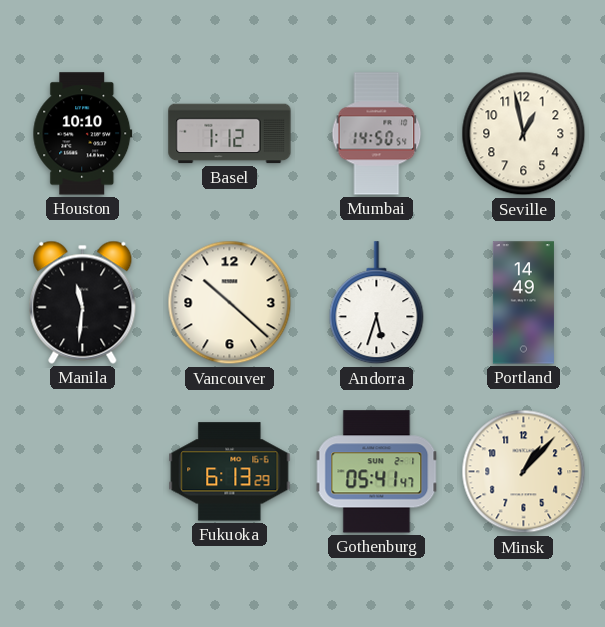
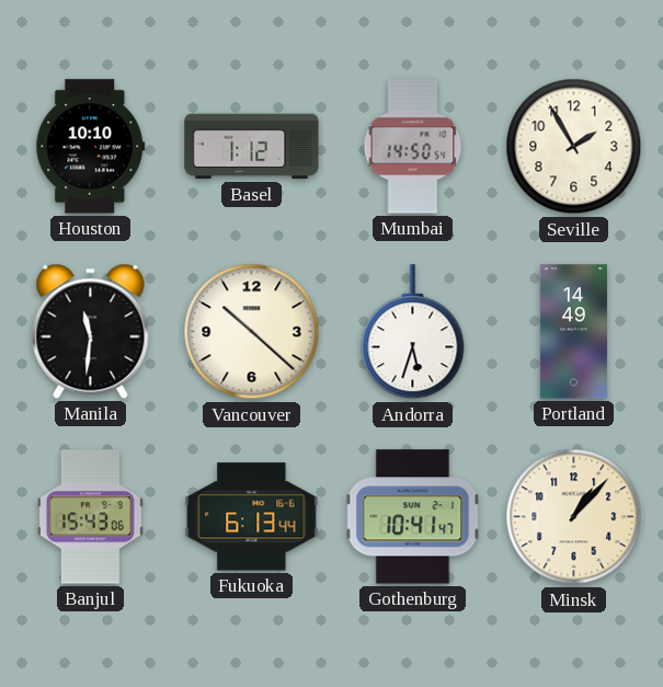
Seville: 12:58 -> 1:55
Banjul: none -> 15:43
Fukuoka: 6:13:29 -> 6:13:44
Gothenburg: 05:41 -> 10:41
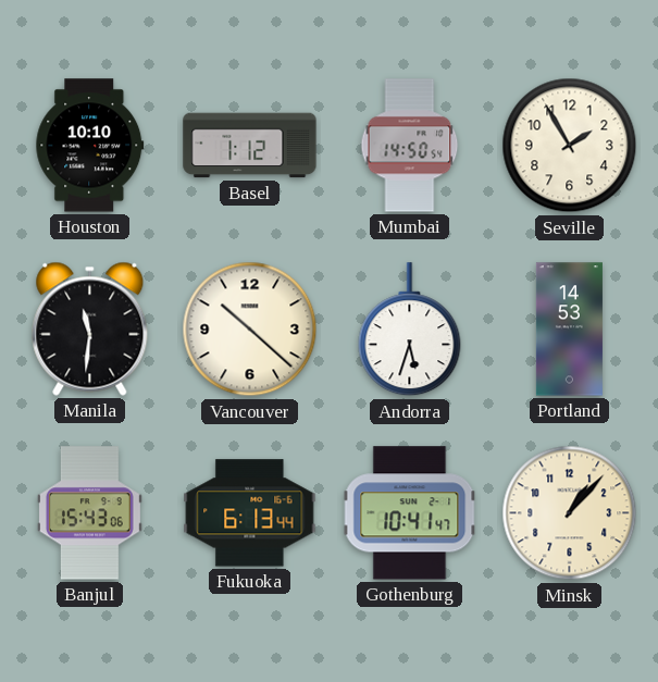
Portland: 14:49 -> 14:53
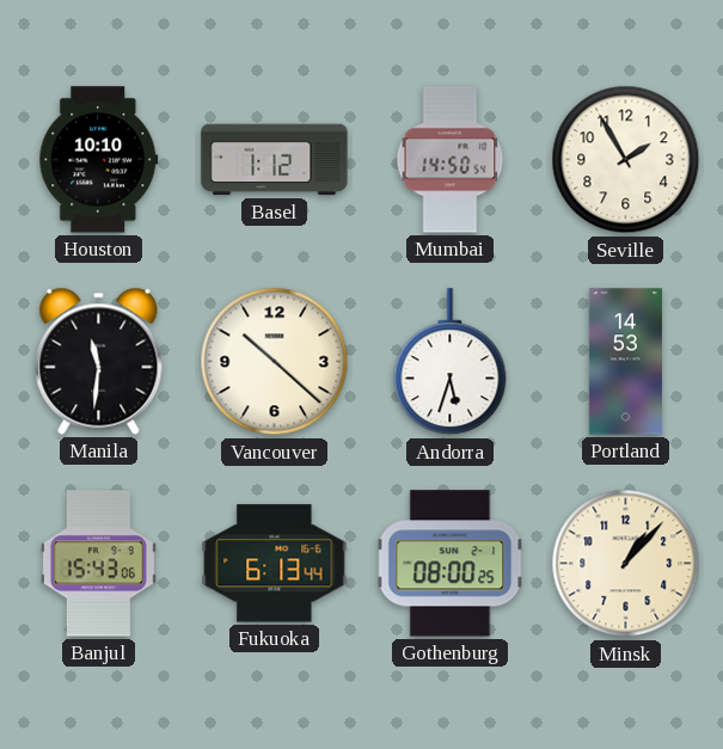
Gothenburg: 10:41 -> 08:00
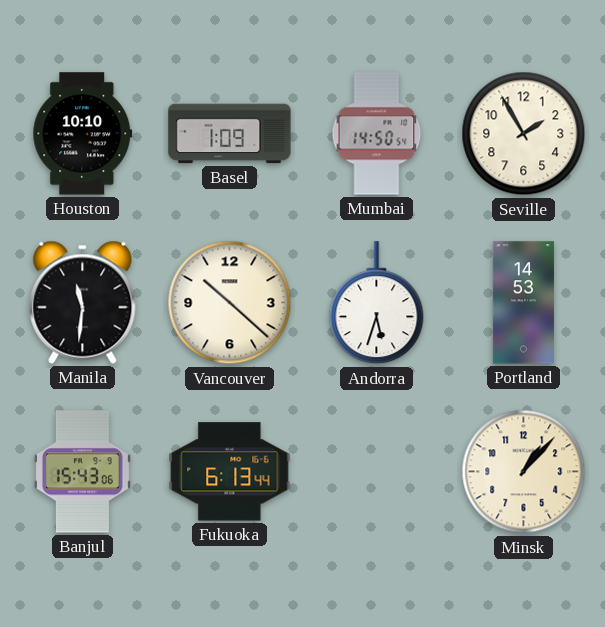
Basel: 1:12 -> 1:09
Gothenburg: 08:00 -> none
